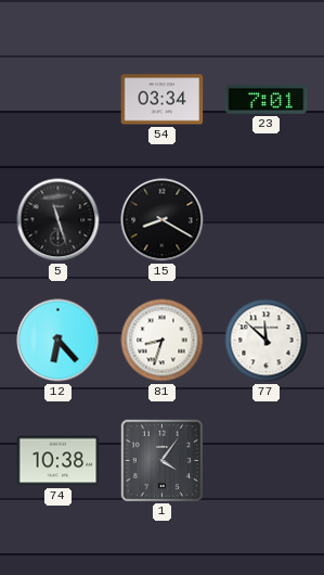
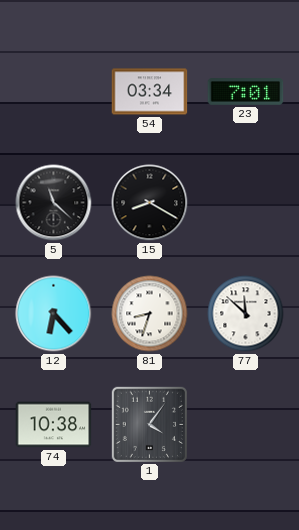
5: 11:27 -> 11:22
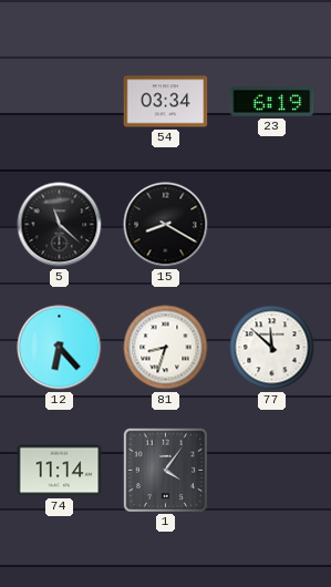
23: 7:01 -> 6:19
74: 10:38 -> 11:14
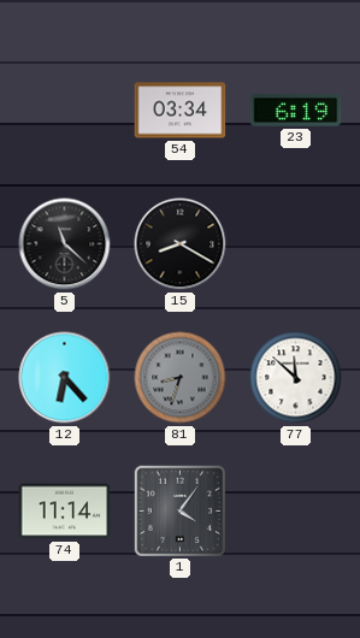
81 dial: white -> grey
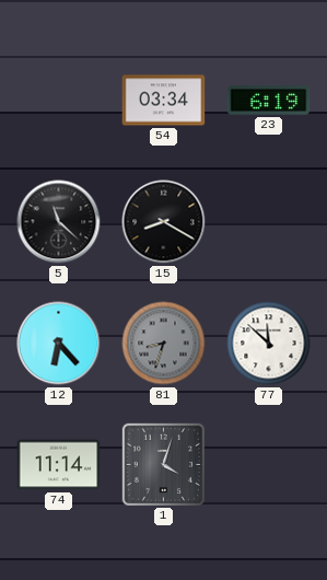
1: 4:06 -> 4:03
